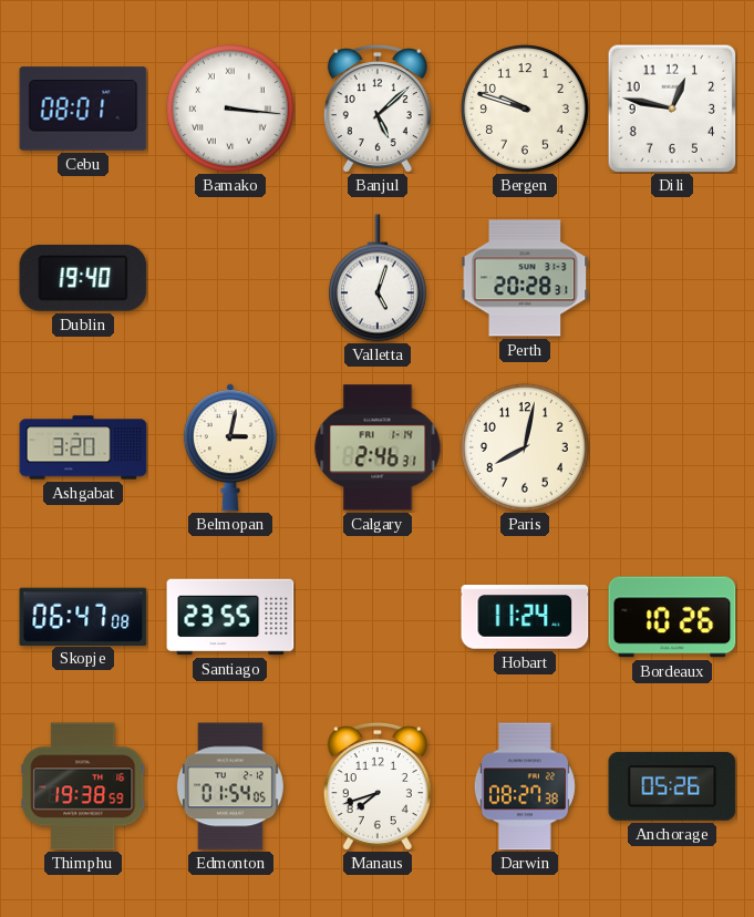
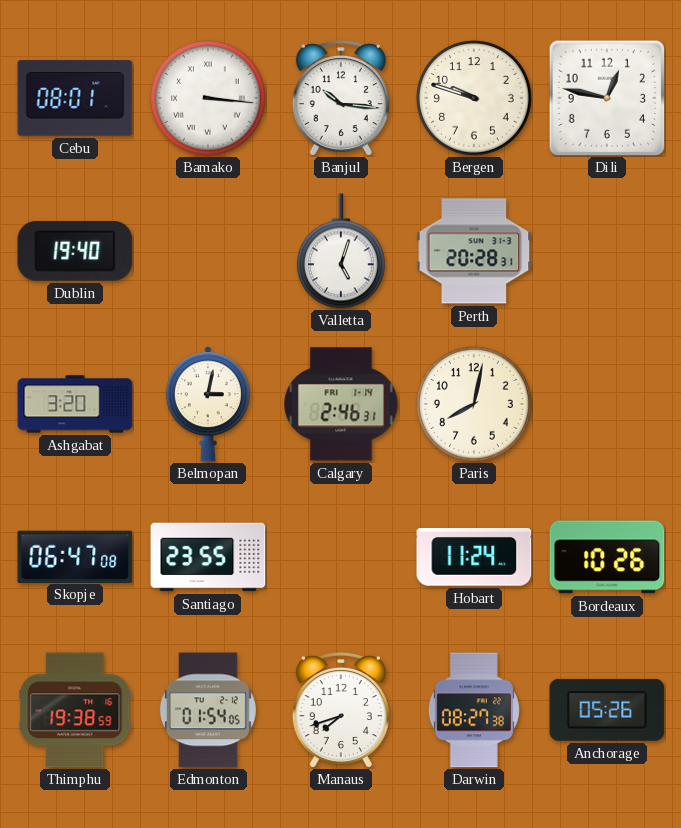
Banjul: 5:08 -> 10:16
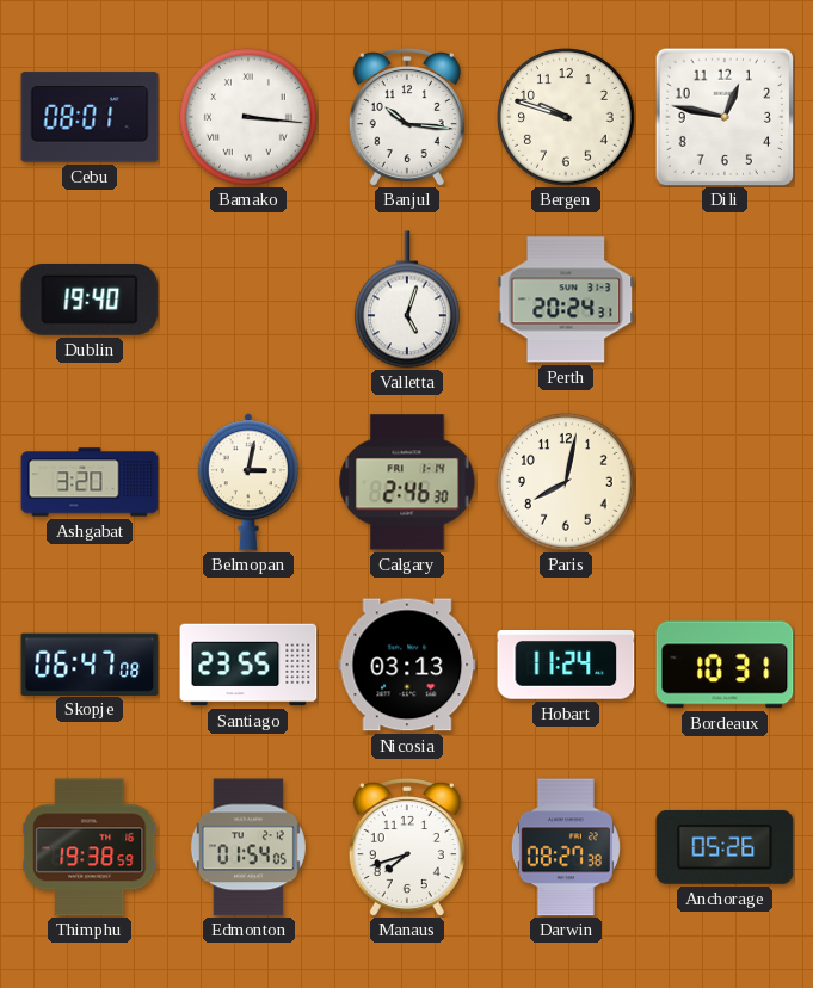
Perth: 20:28 -> 20:24
Calgary: 2:46:31 -> 2:46:30
Nicosia: none -> 03:13
Bordeaux: 10:26 -> 10:31
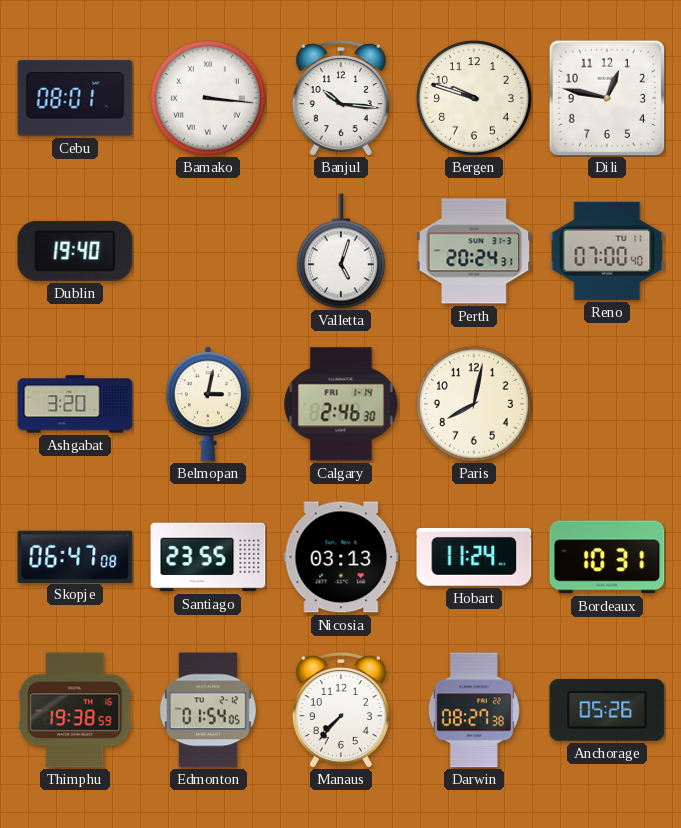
Reno: none -> 07:00
Manaus: 7:42 -> 7:37
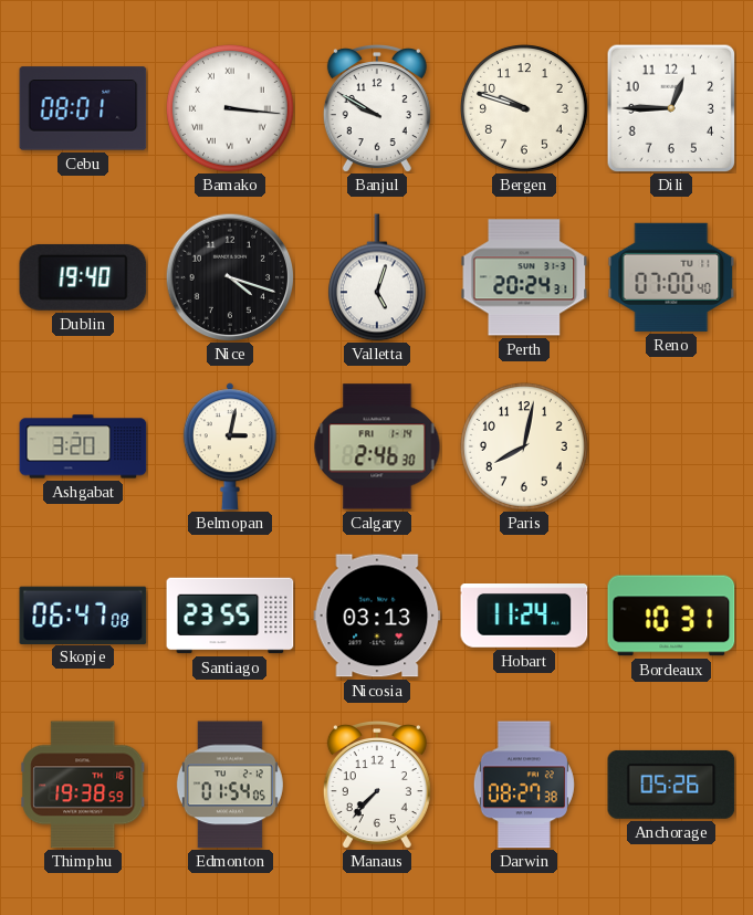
Banjul: 10:16 -> 9:50
Dili: 12:47 -> 12:45
Nice: none -> 4:18
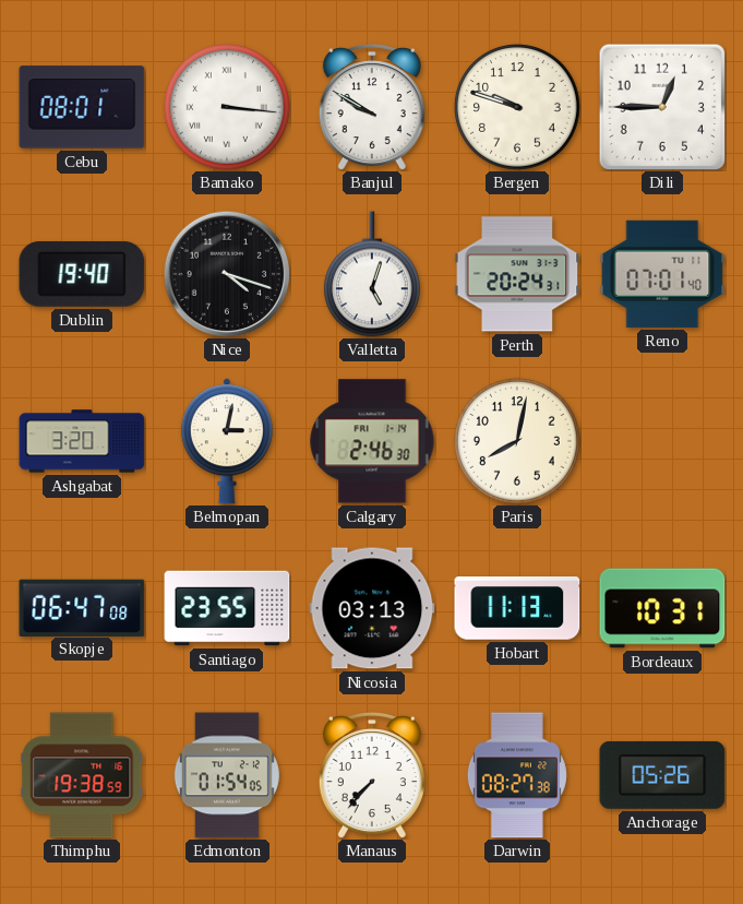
Reno: 07:00 -> 07:01
Hobart: 11:24 -> 11:13
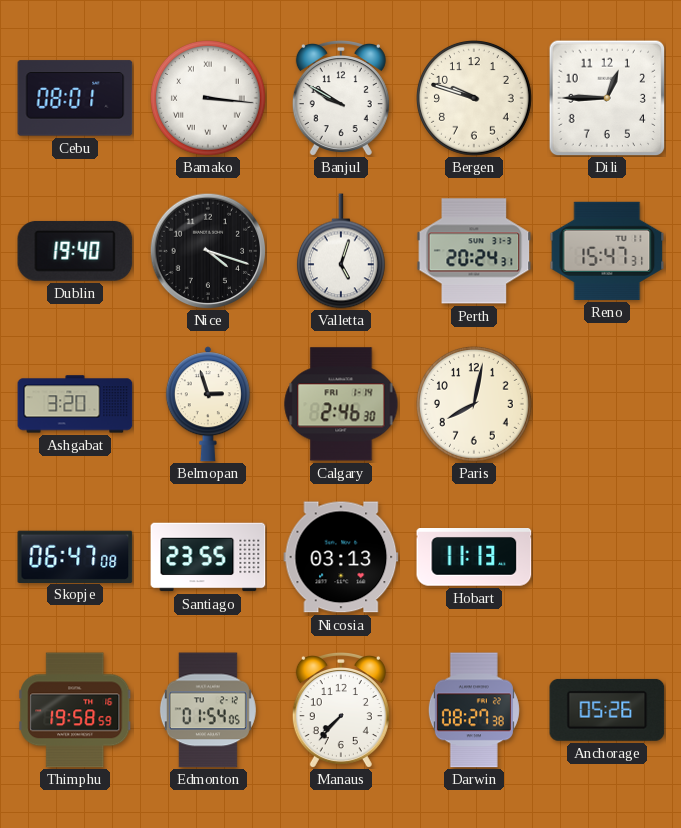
Reno: 07:01 -> 15:47
Belmopan: 3:02 -> 2:57
Bordeaux: 10:31 -> none
Thimphu: 19:38 -> 19:58
